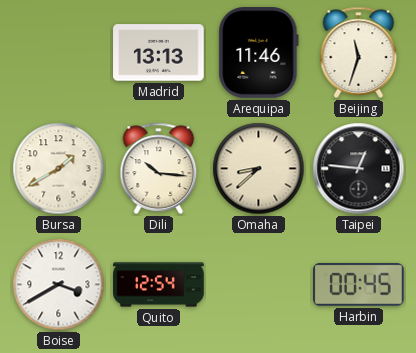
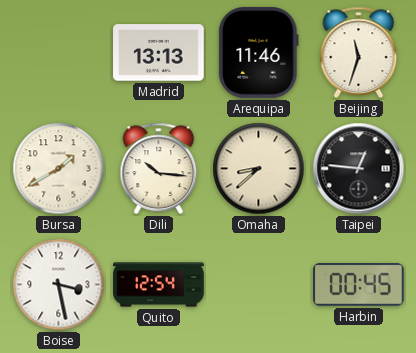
Boise: 3:40 -> 3:28
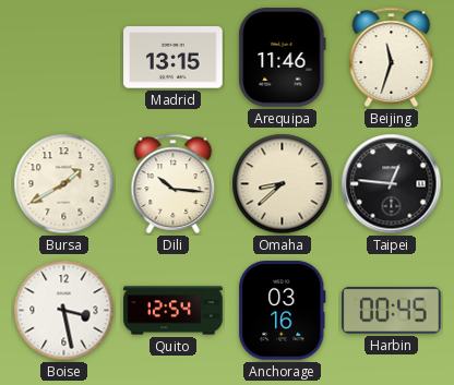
Madrid: 13:13 -> 13:15
Anchorage: none -> 03:16
